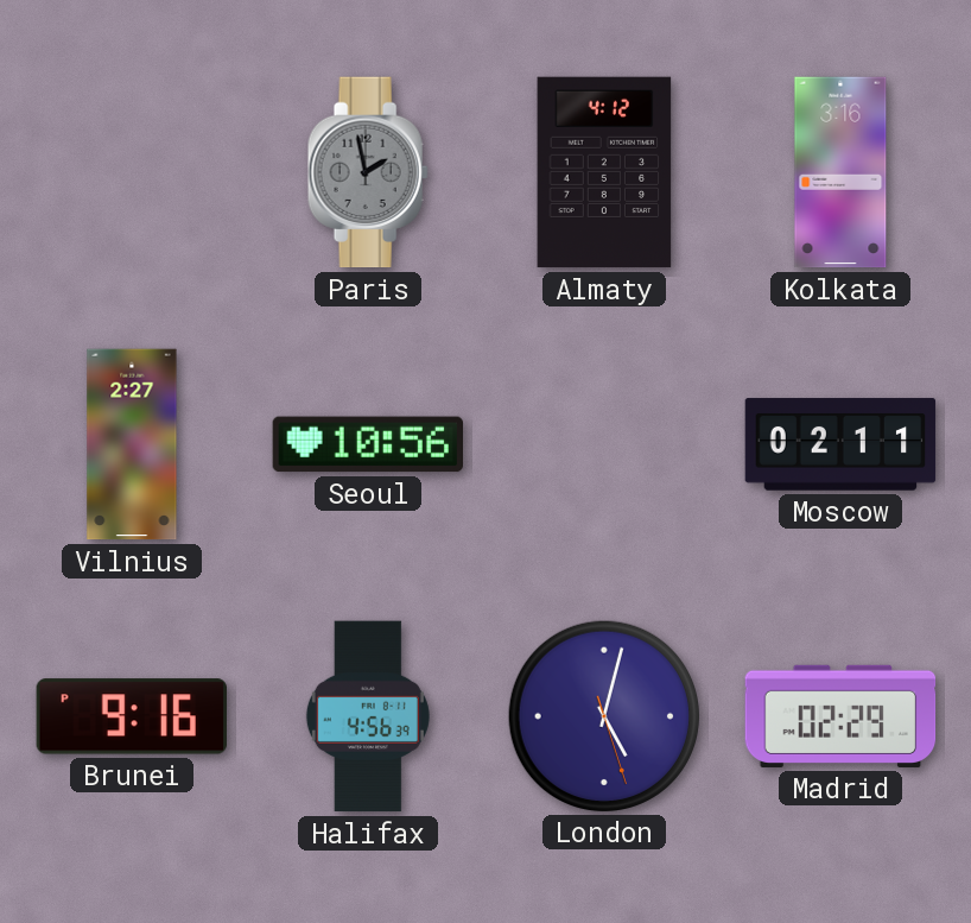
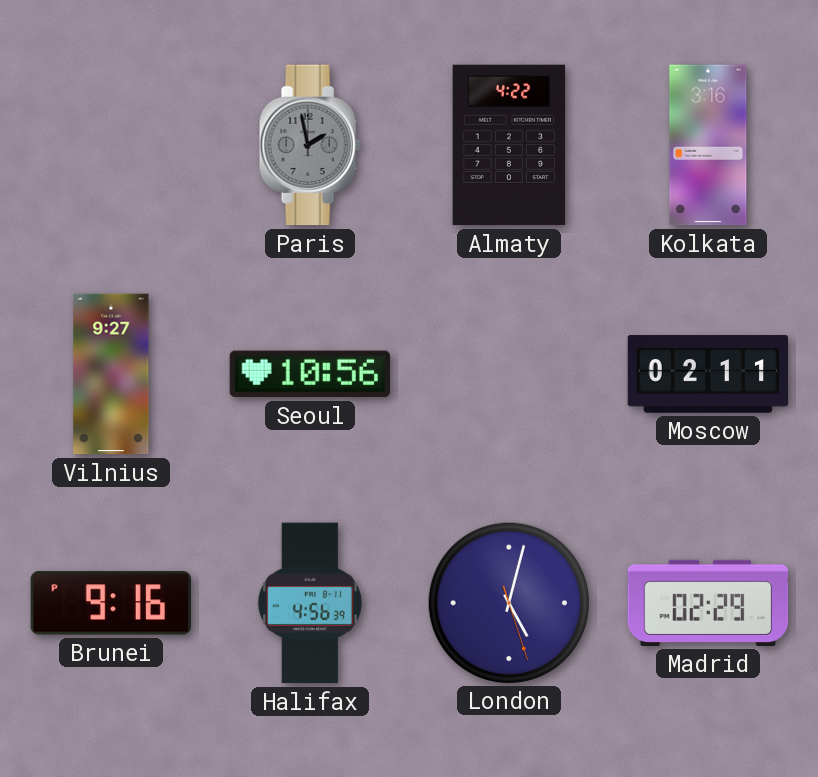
Almaty: 4:12 -> 4:22
Vilnius: 2:27 -> 9:27
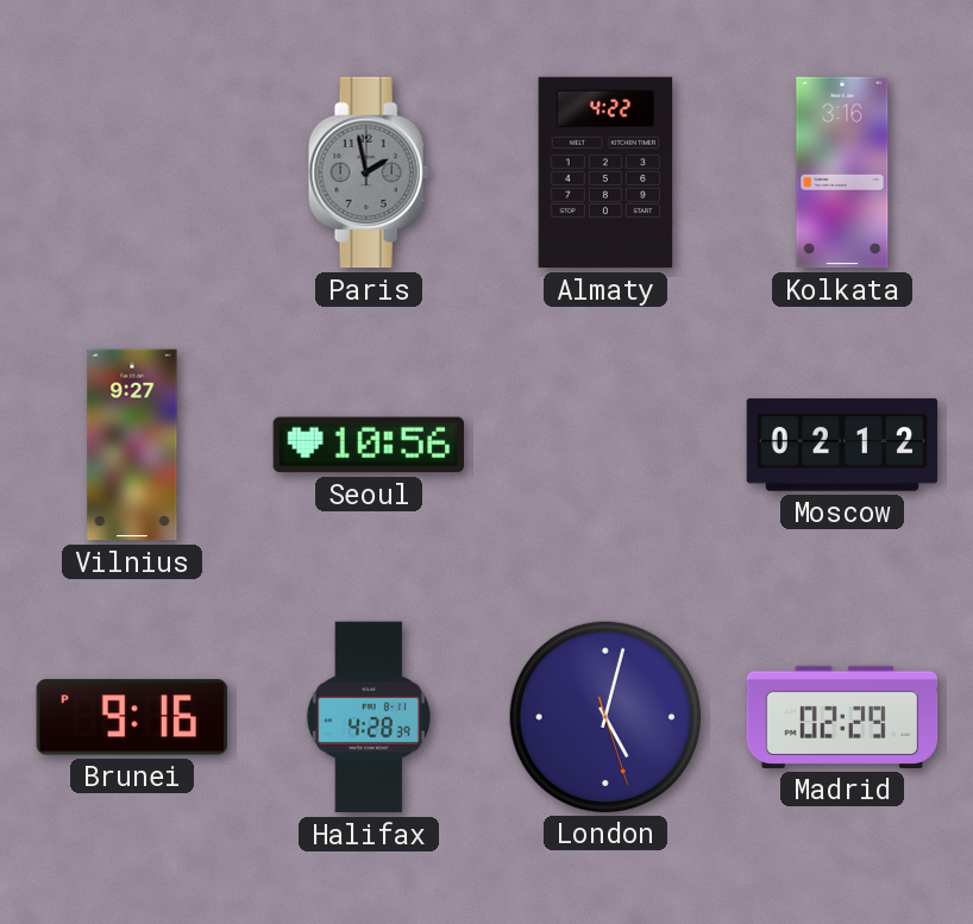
Moscow: 02:11 -> 02:12
Halifax: 4:56 -> 4:28
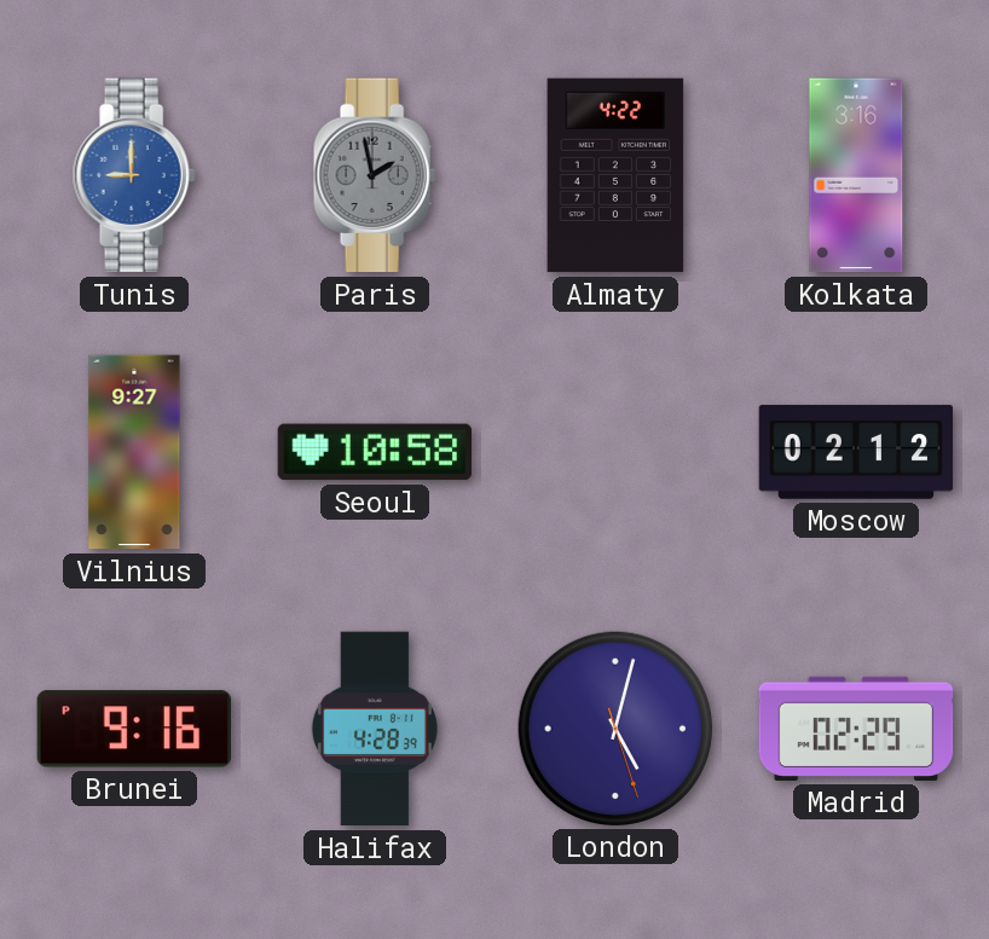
Tunis: none -> 9:00
Seoul: 10:56 -> 10:58
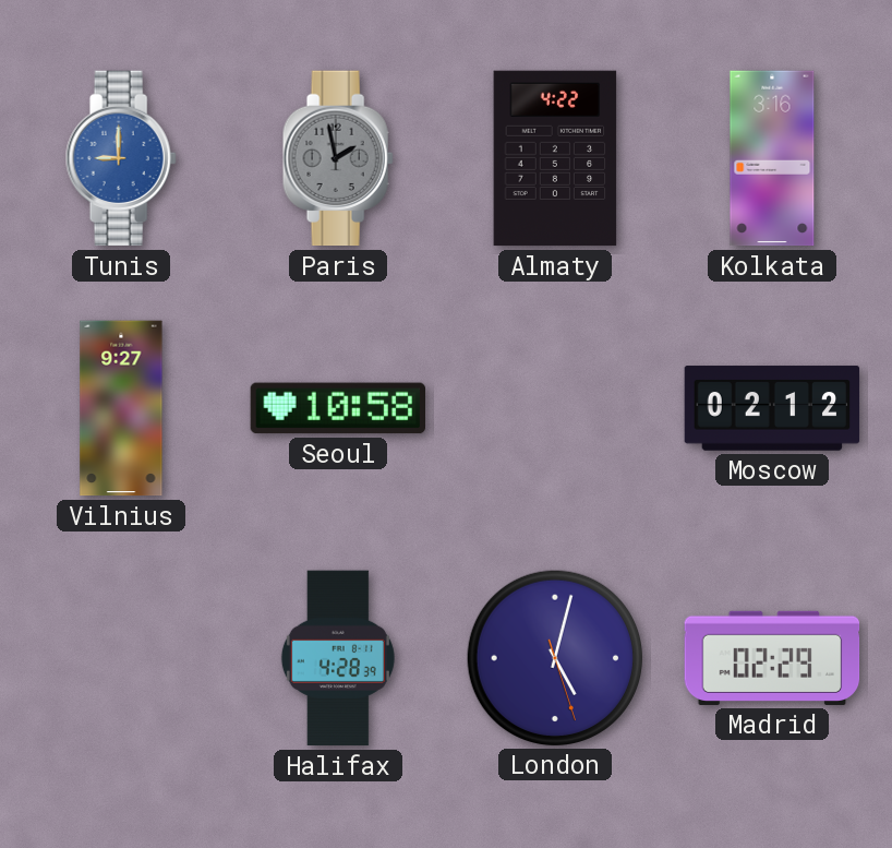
Brunei: 9:16 -> none
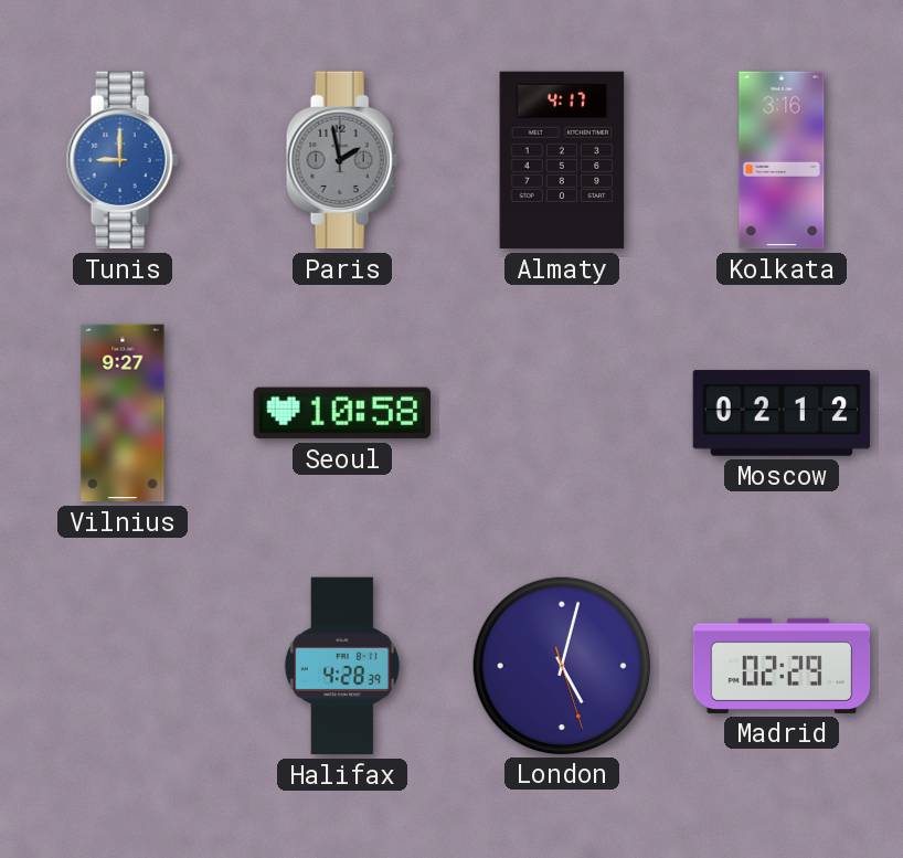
Almaty: 4:22 -> 4:17
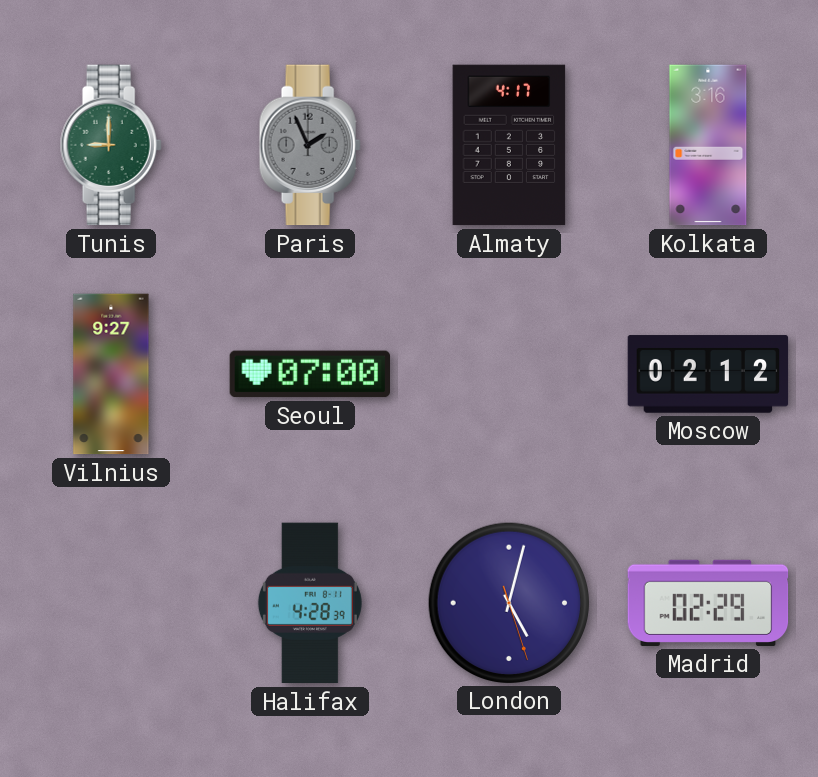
Tunis dial: blue -> green
Paris: 1:58 -> 1:56
Seoul: 10:58 -> 07:00
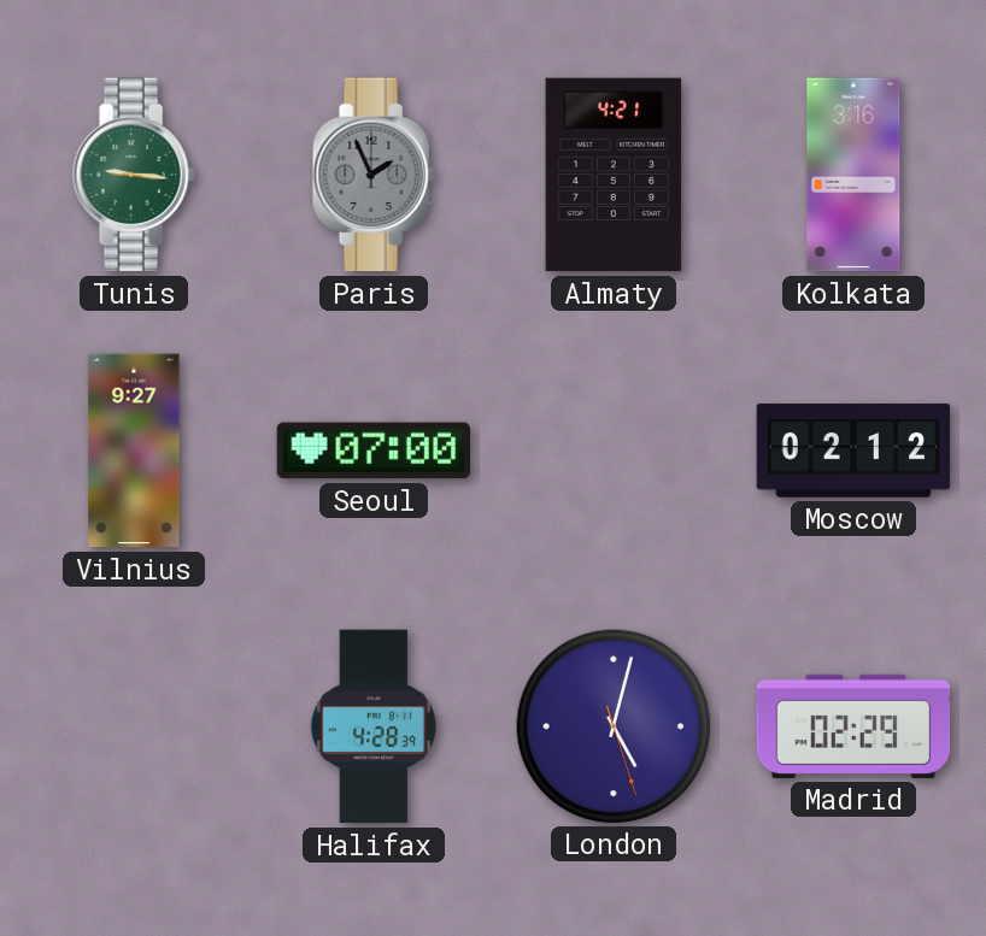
Tunis: 9:00 -> 9:16
Almaty: 4:17 -> 4:21
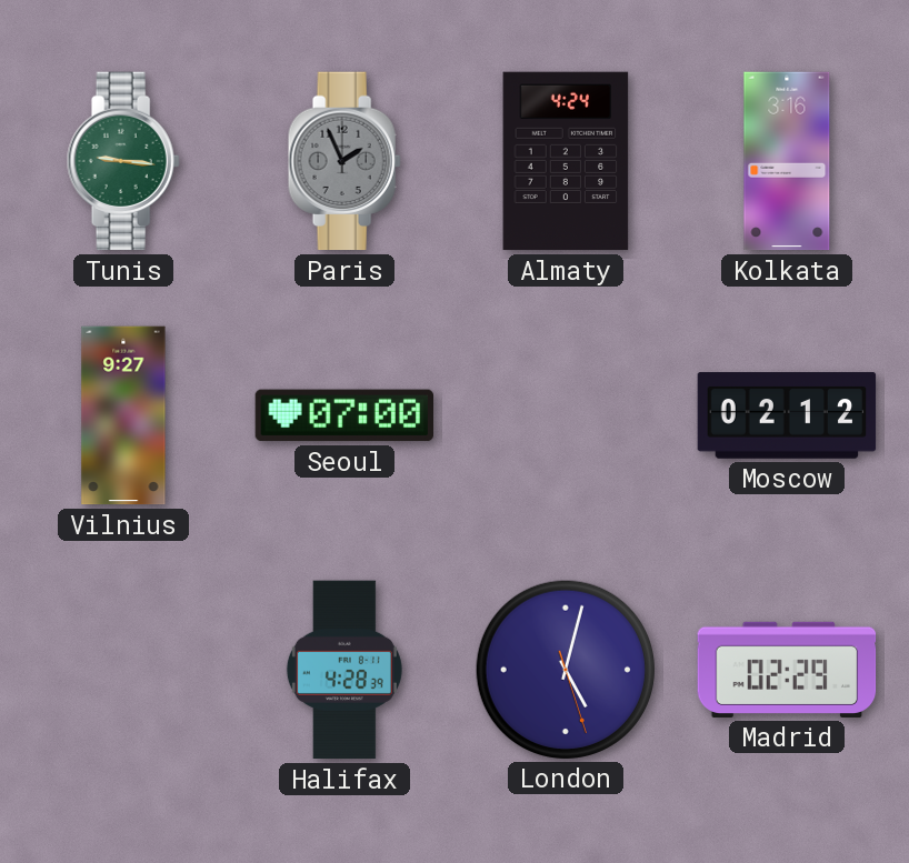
Almaty: 4:21 -> 4:24
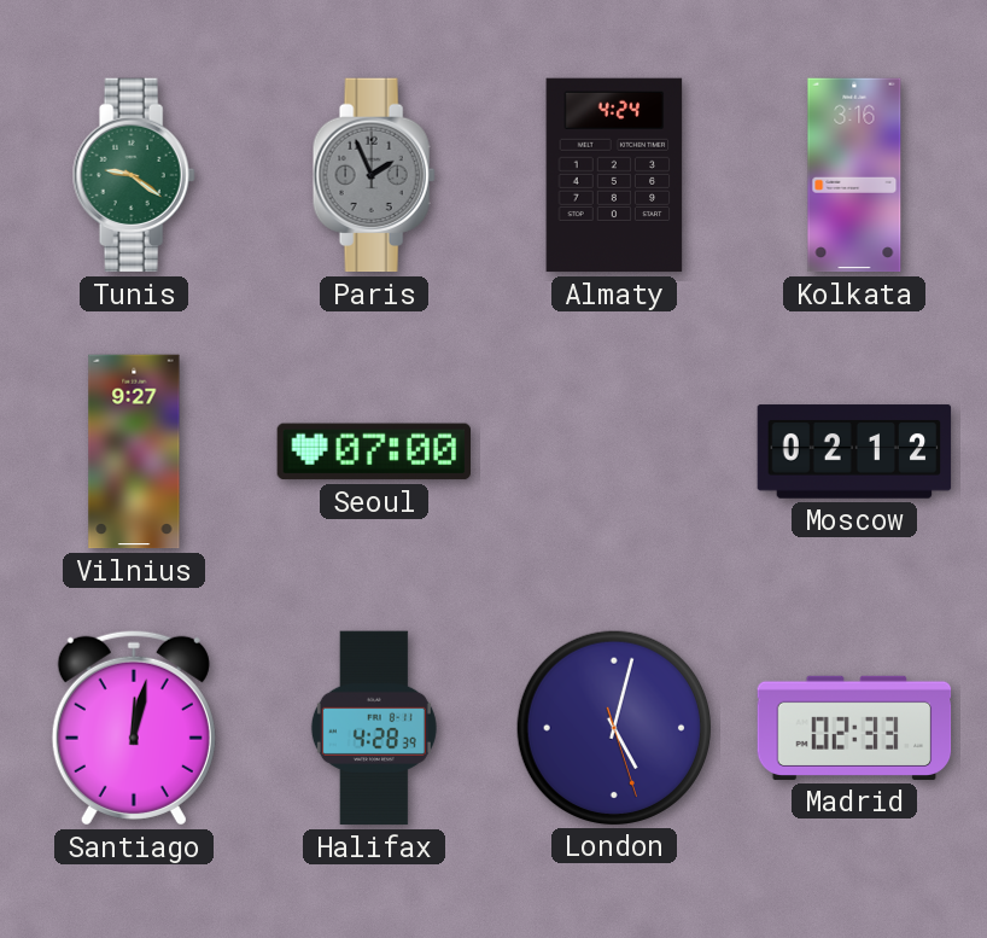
Tunis: 9:16 -> 9:21
Santiago: none -> 12:02
Madrid: 02:29 -> 02:33
